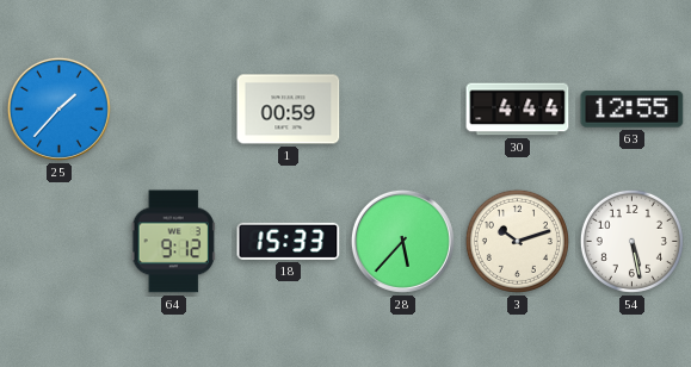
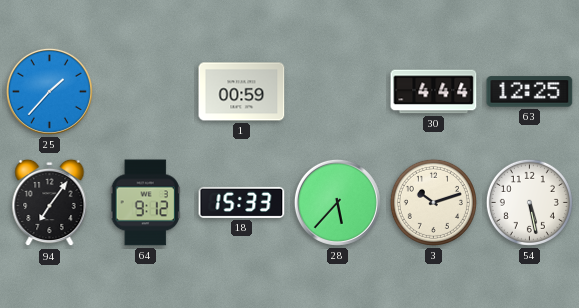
63: 12:55 -> 12:25
94: none -> 7:06
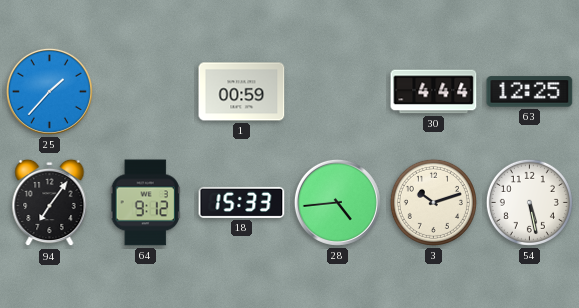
28: 5:37 -> 4:44
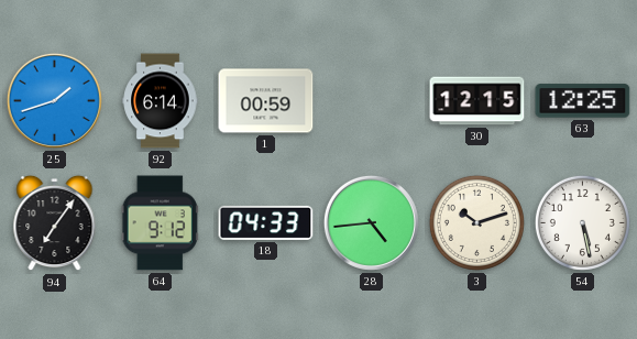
25: 1:37 -> 1:42
92: none -> 6:14
30: 4:44 -> 12:15
18: 15:33 -> 04:33
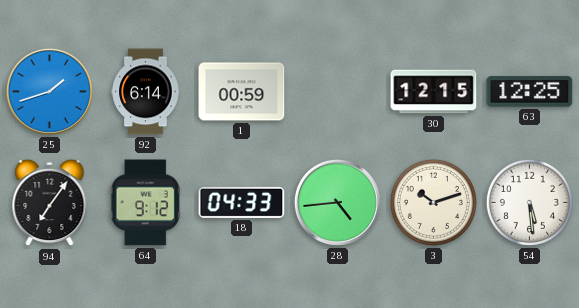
54: 5:28 -> 5:29
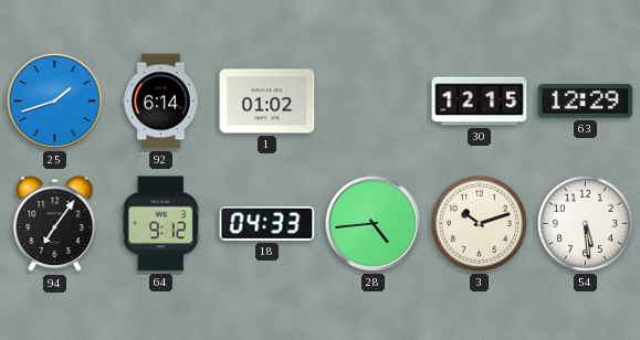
1: 00:59 -> 01:02
63: 12:25 -> 12:29
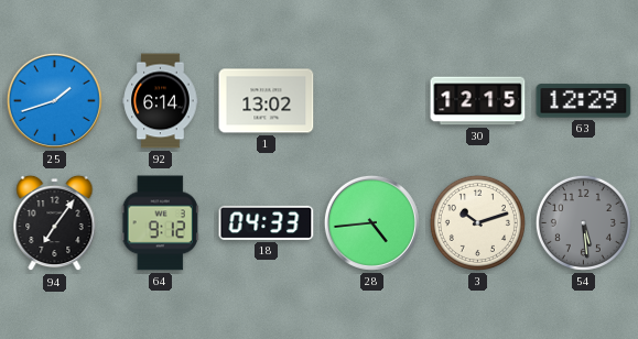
1: 01:02 -> 13:02
54 dial: white -> grey
